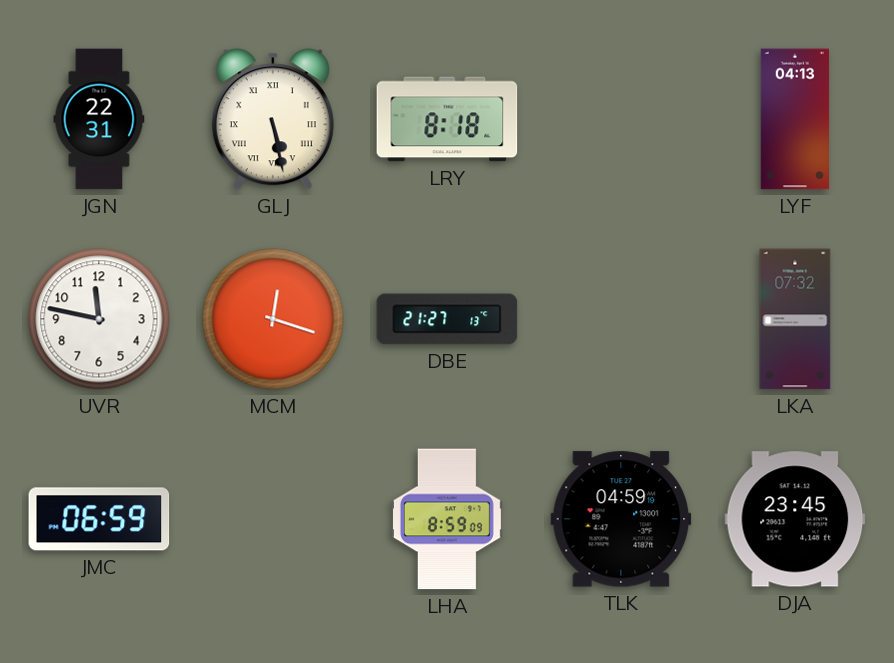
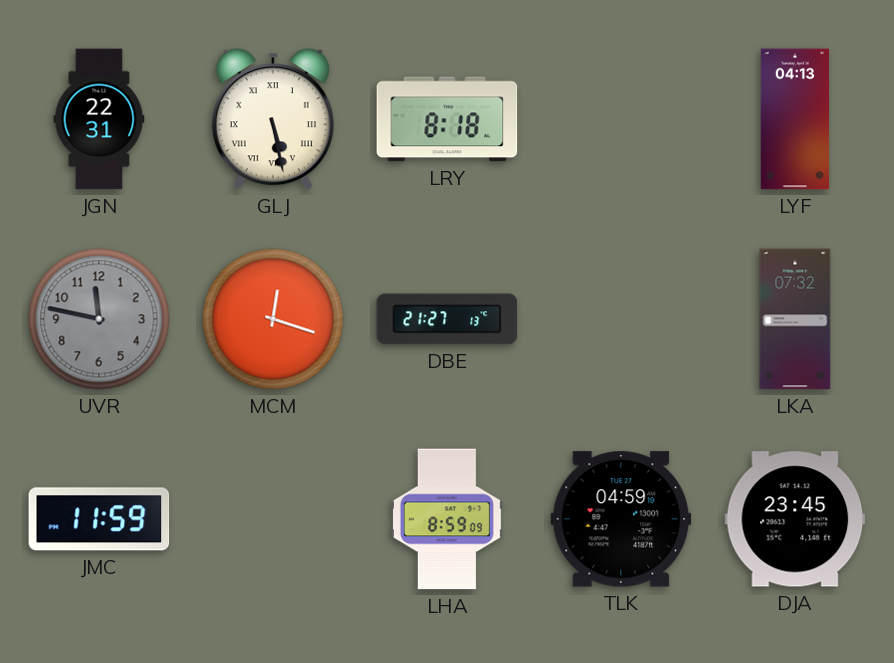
UVR dial: white -> grey
JMC: 06:59 -> 11:59
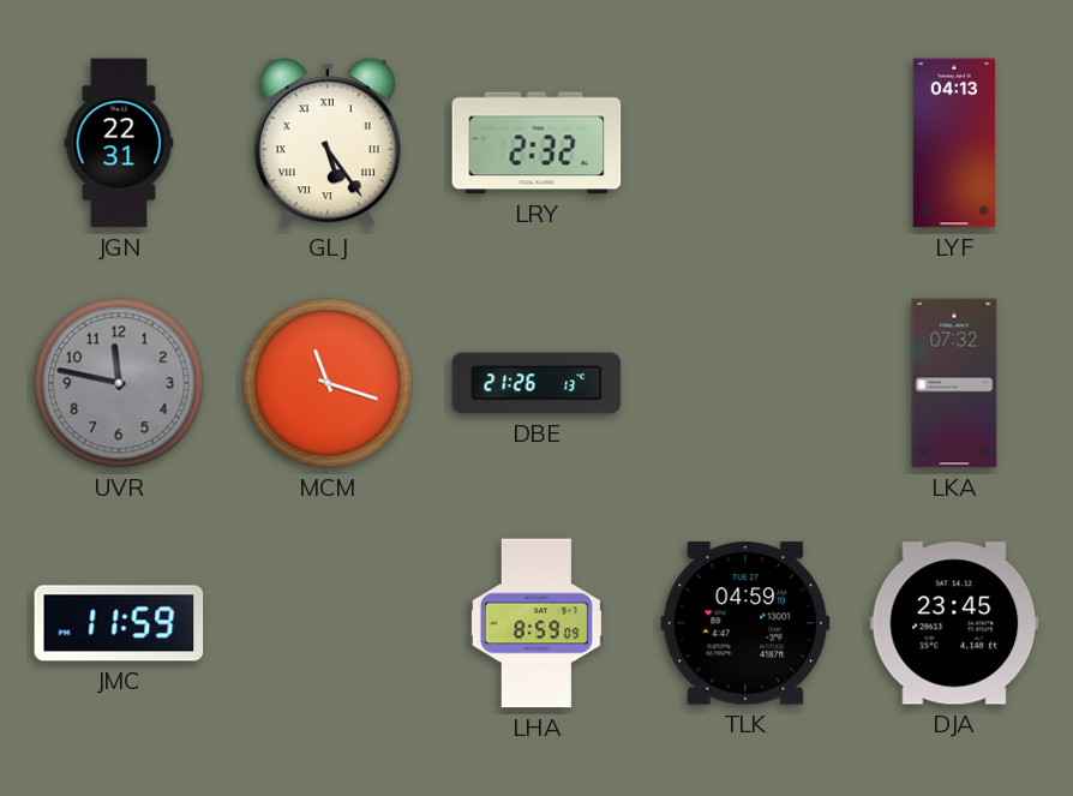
GLJ: 5:28 -> 5:24
LRY: 8:18 -> 2:32
MCM: 12:18 -> 11:18
DBE: 21:27 -> 21:26
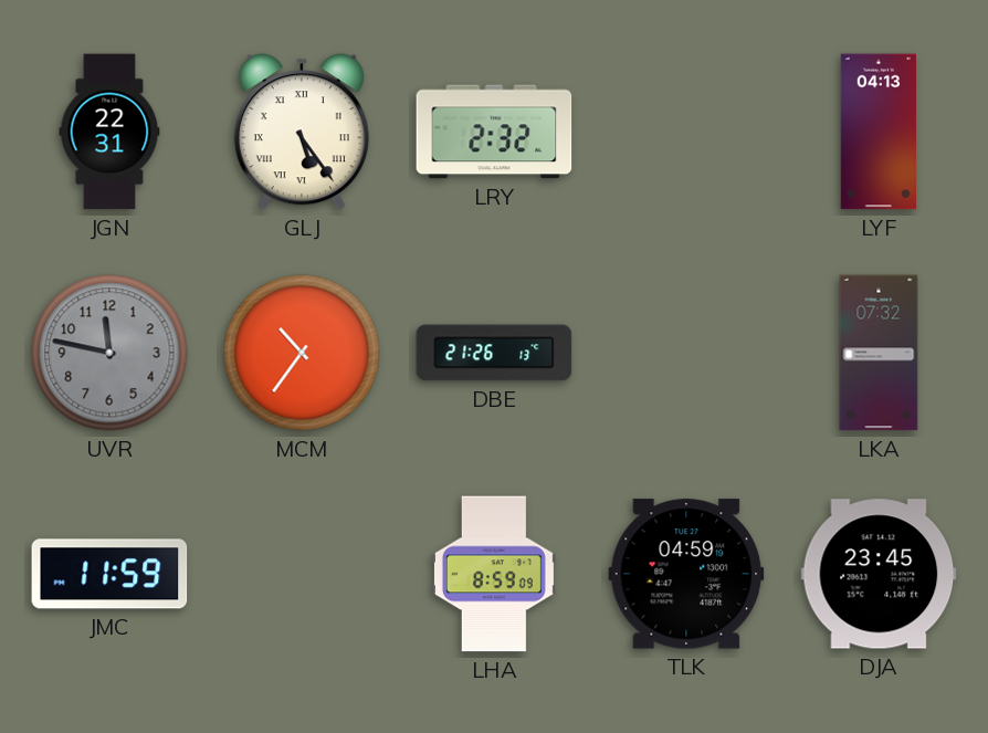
MCM: 11:18 -> 10:36
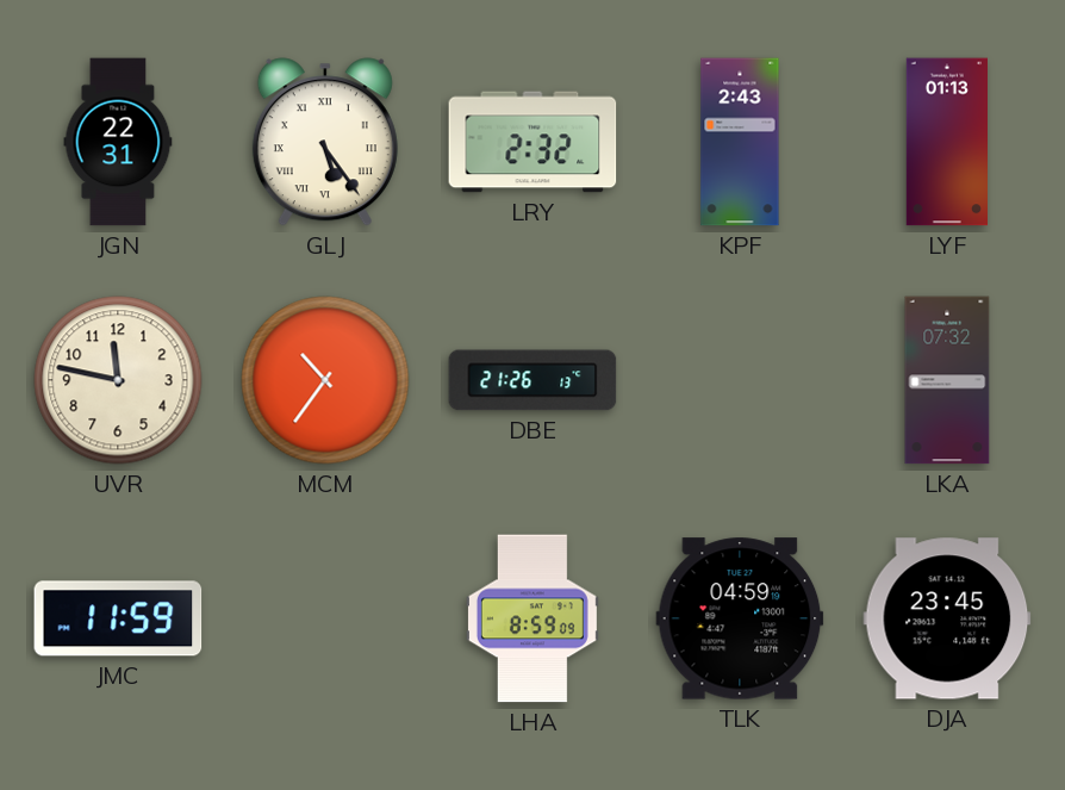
KPF: none -> 2:43
LYF: 04:13 -> 01:13
UVR dial: grey -> cream
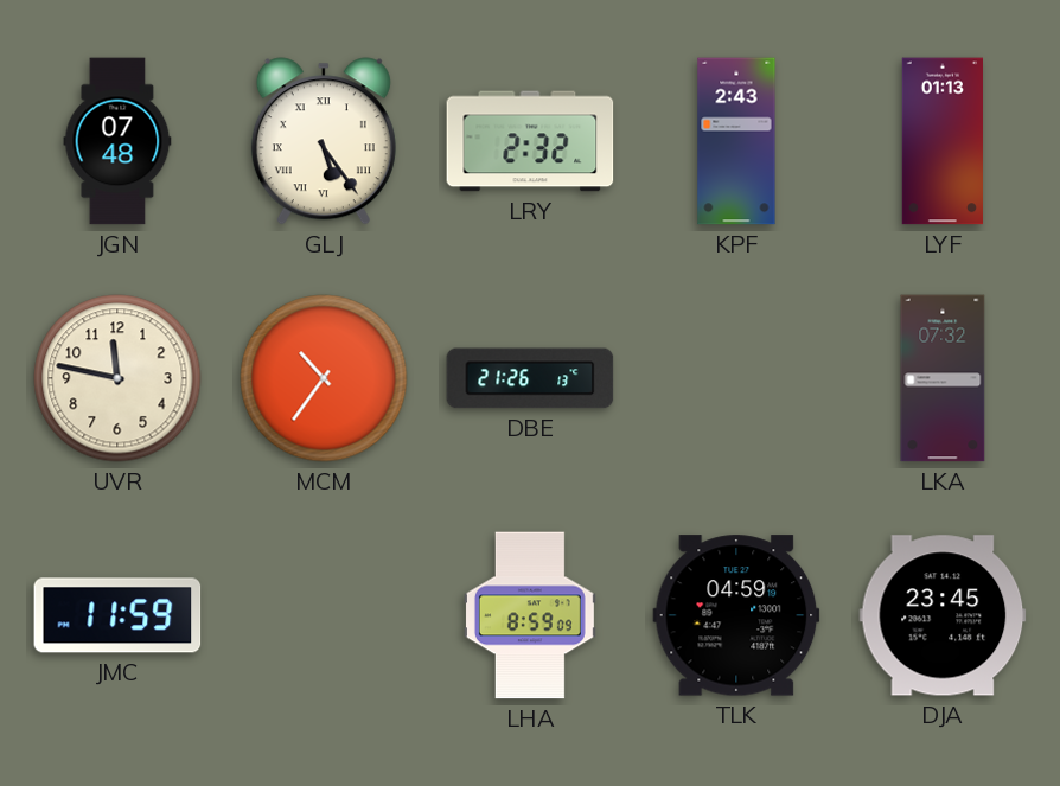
JGN: 22:31 -> 07:48
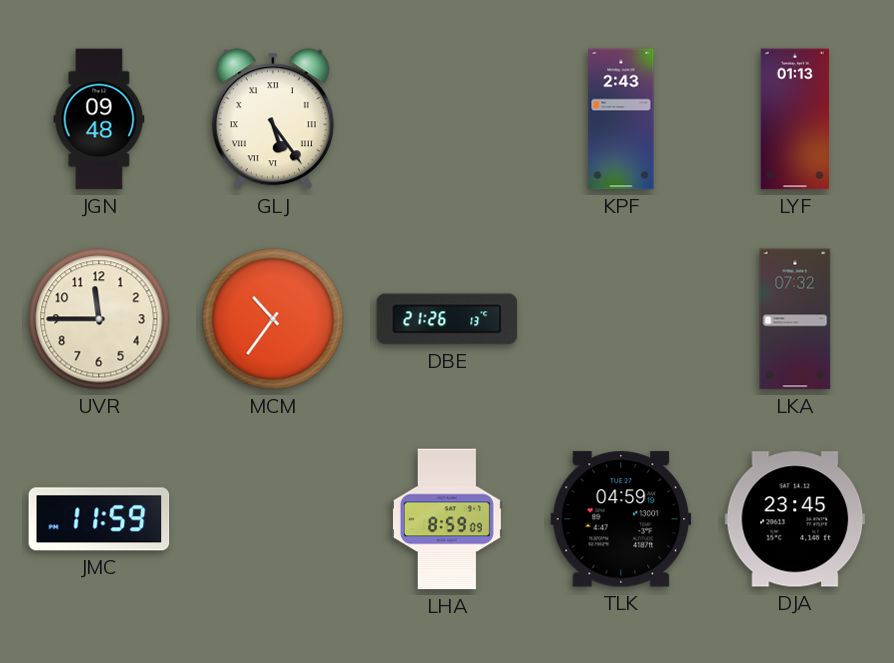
JGN: 07:48 -> 09:48
LRY: 2:32 -> none
UVR: 11:47 -> 11:45
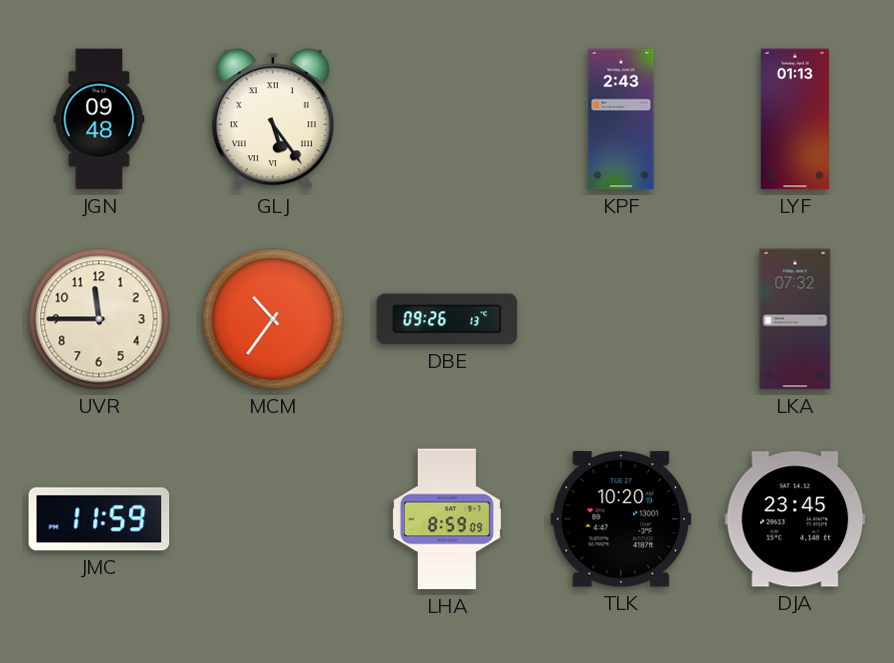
DBE: 21:26 -> 09:26
TLK: 04:59 -> 10:20
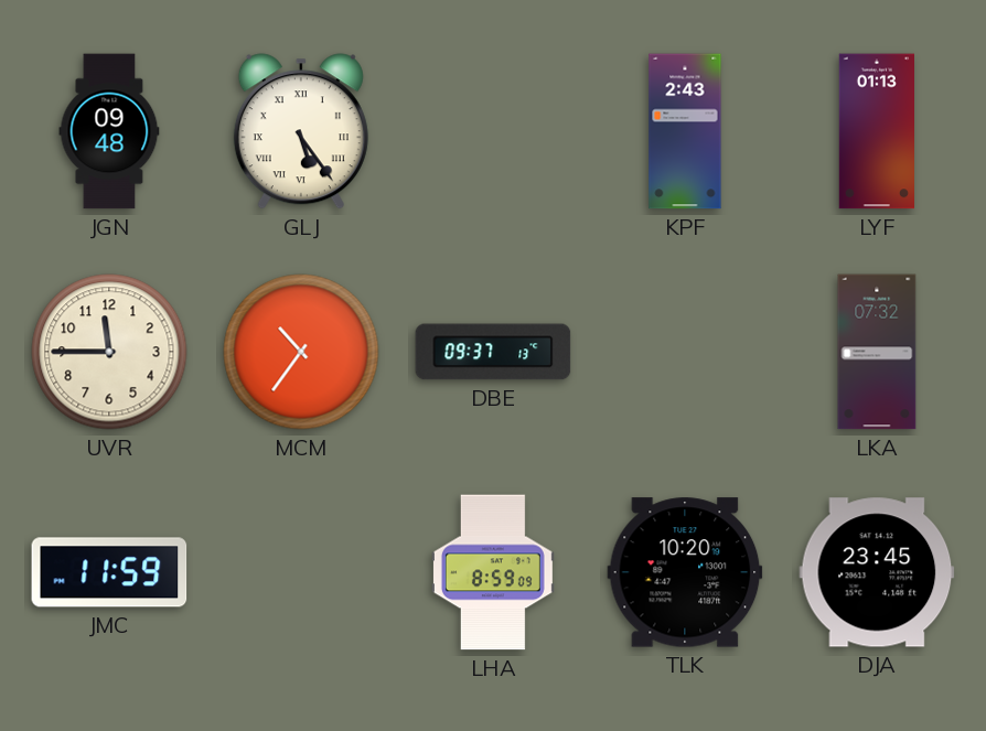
DBE: 09:26 -> 09:37
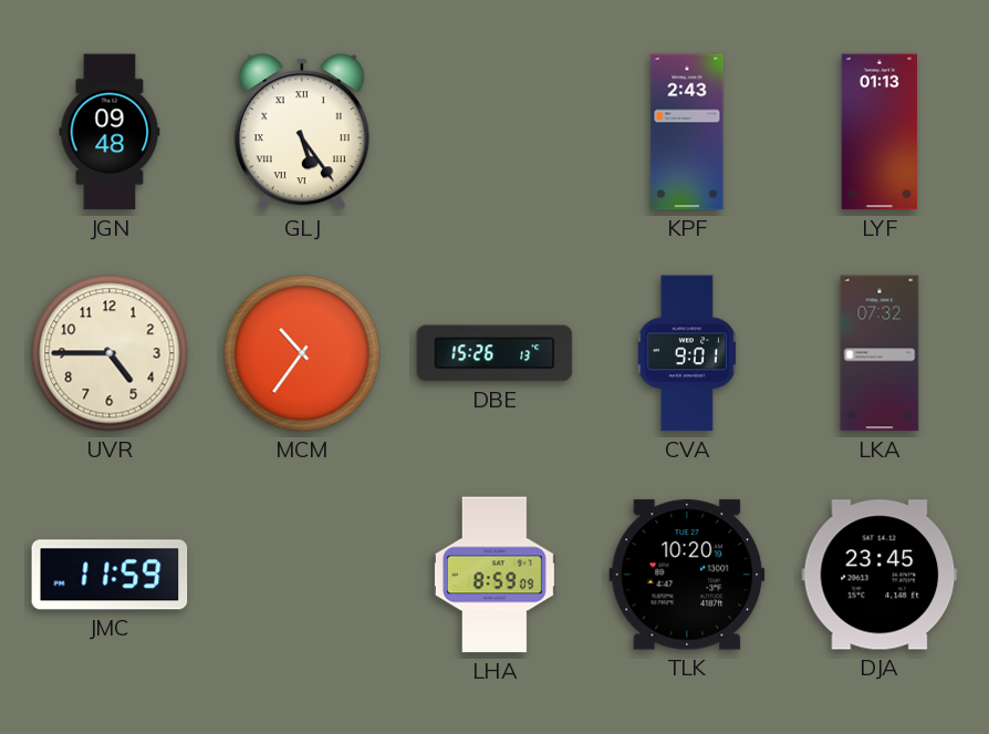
UVR: 11:45 -> 4:45
DBE: 09:37 -> 15:26
CVA: none -> 9:01
